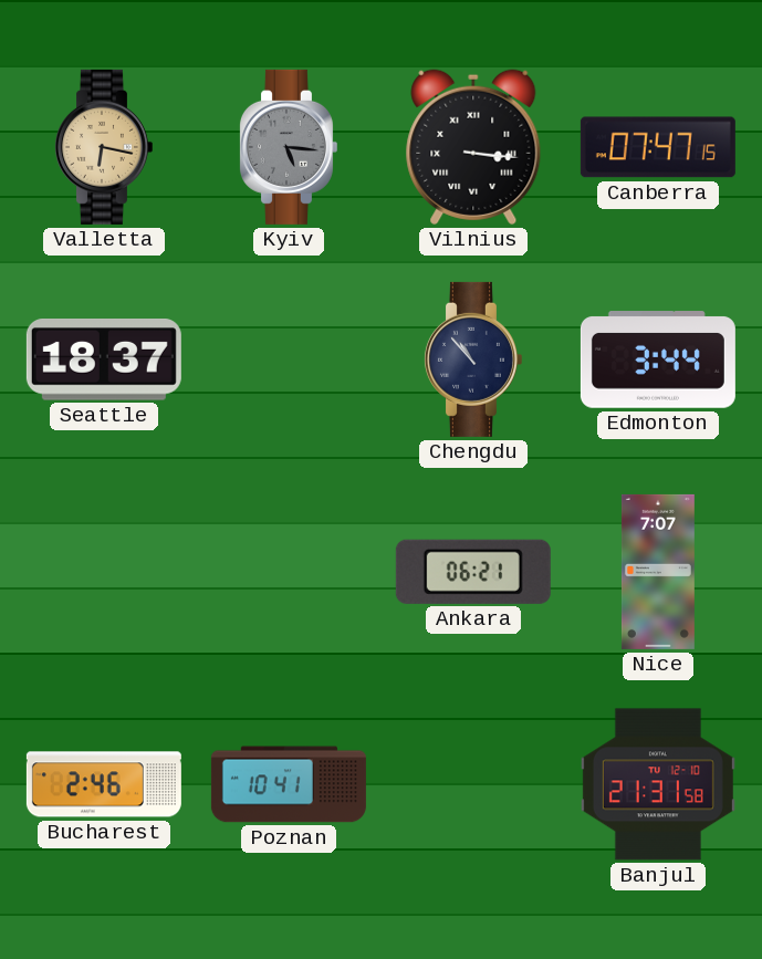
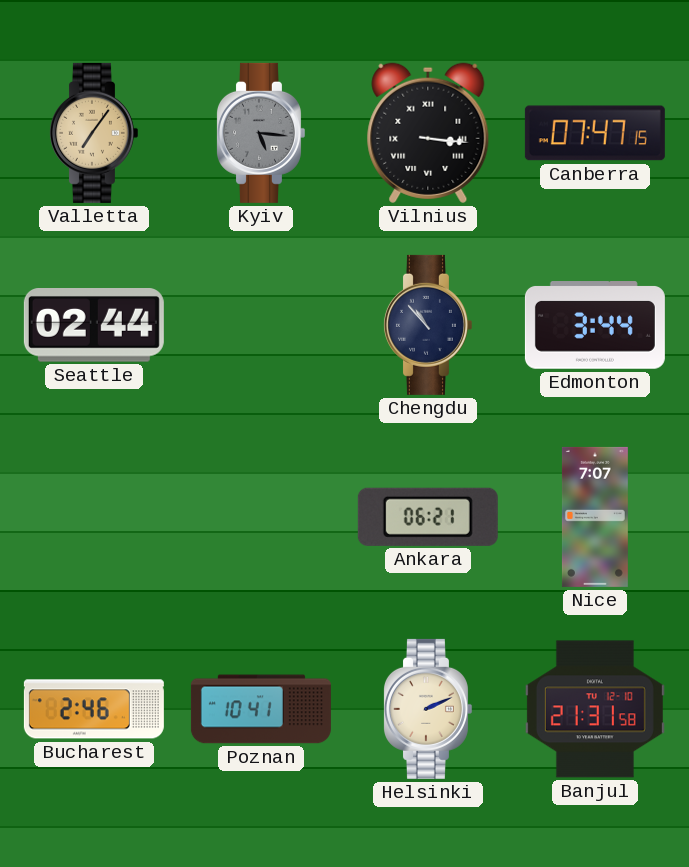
Valletta: 6:17 -> 7:06
Seattle: 18:37 -> 02:44
Helsinki: none -> 2:11
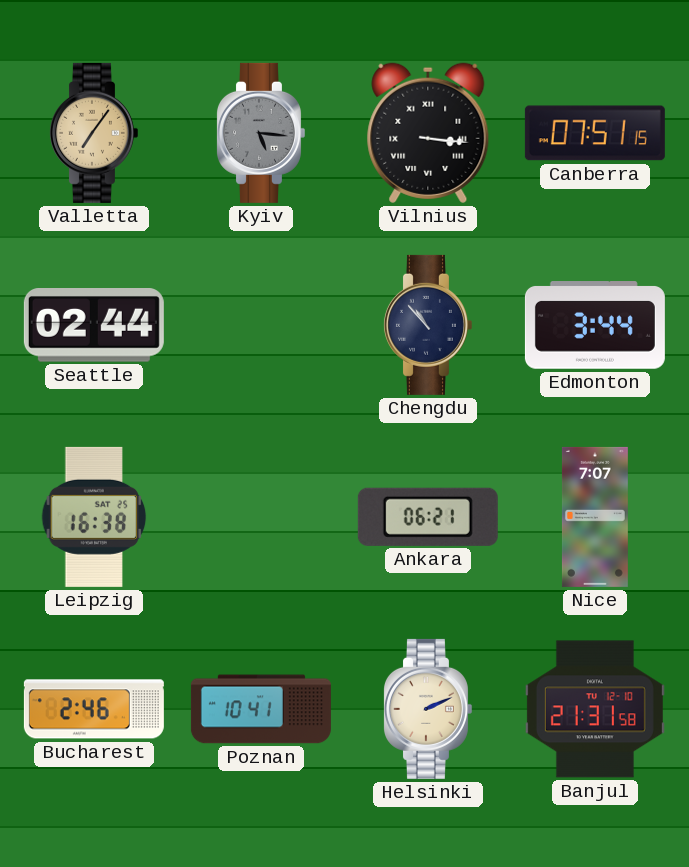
Canberra: 07:47 -> 07:51
Leipzig: none -> 16:38
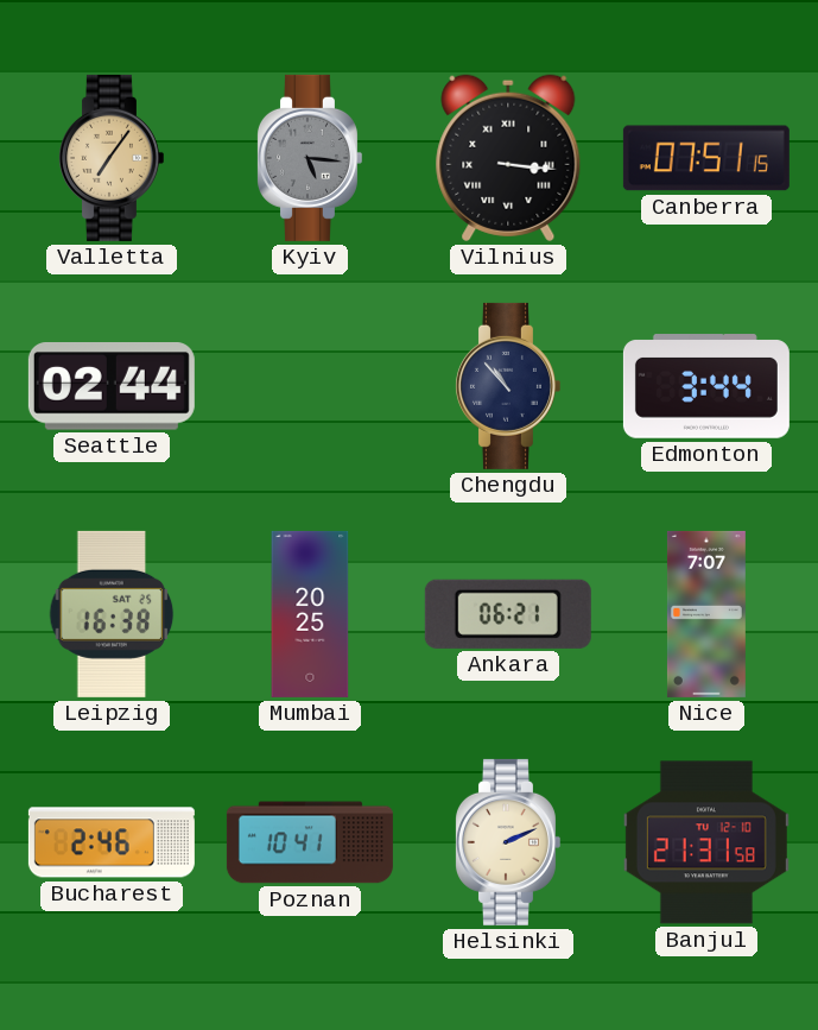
Mumbai: none -> 20:25
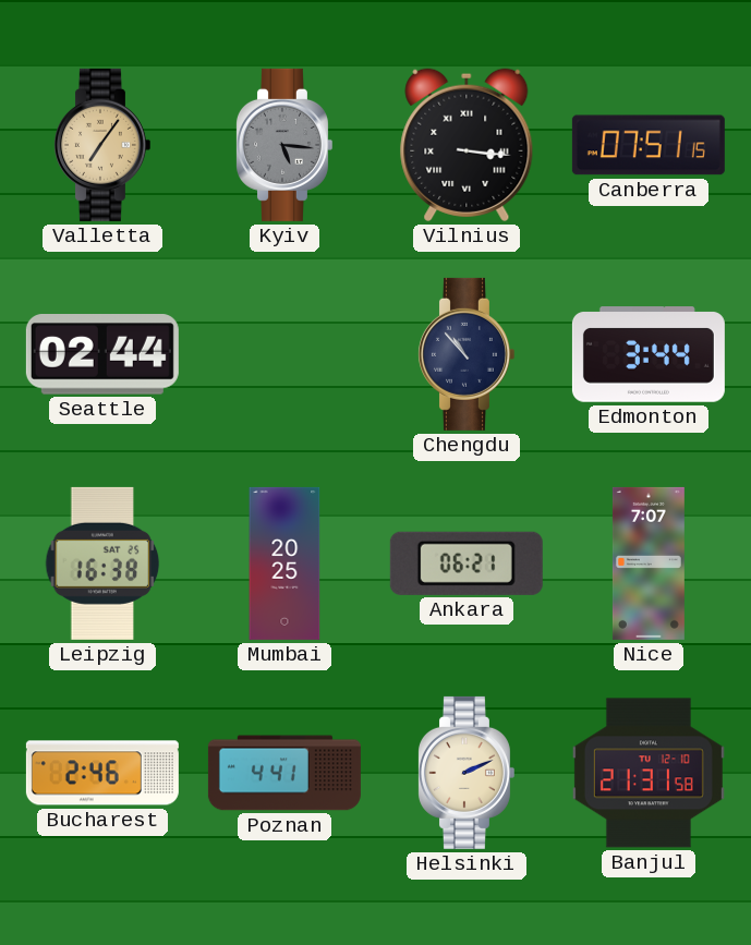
Poznan: 10:41 -> 4:41
